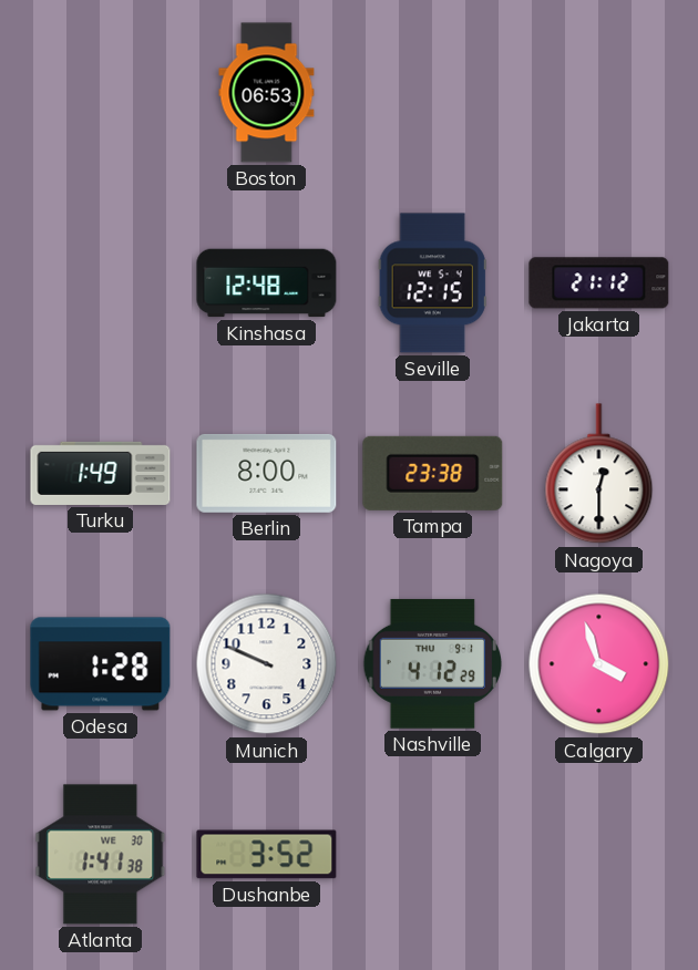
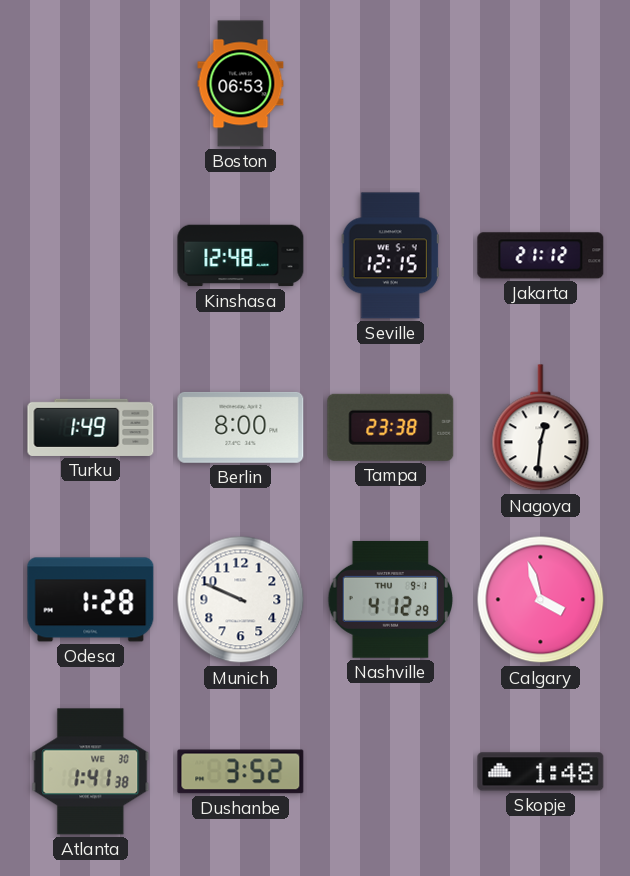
Nagoya: 12:30 -> 12:31
Skopje: none -> 1:48
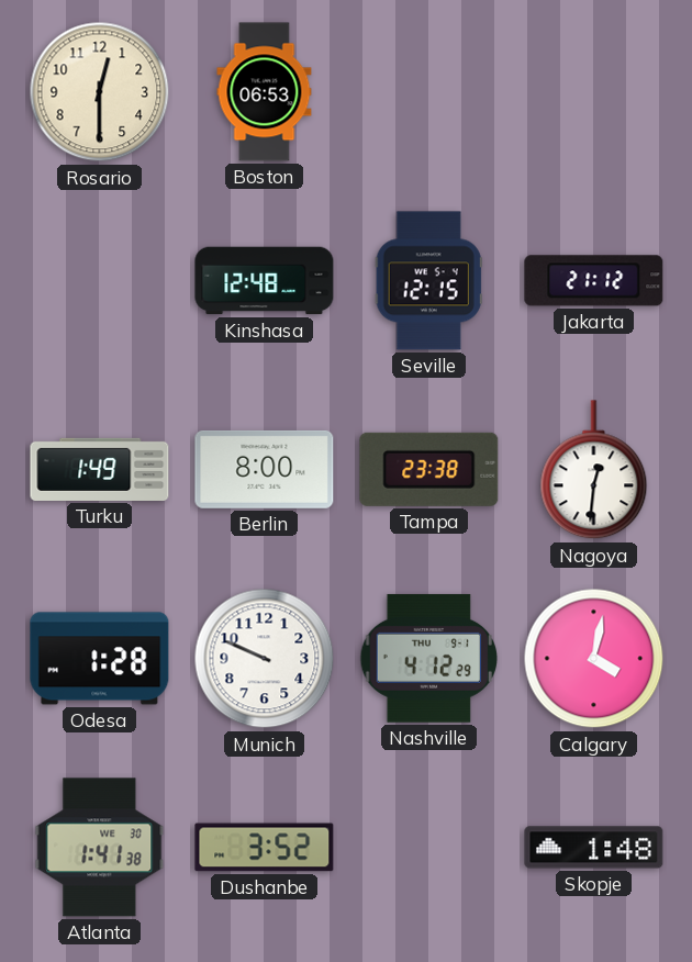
Rosario: none -> 12:30
Calgary: 3:57 -> 4:02
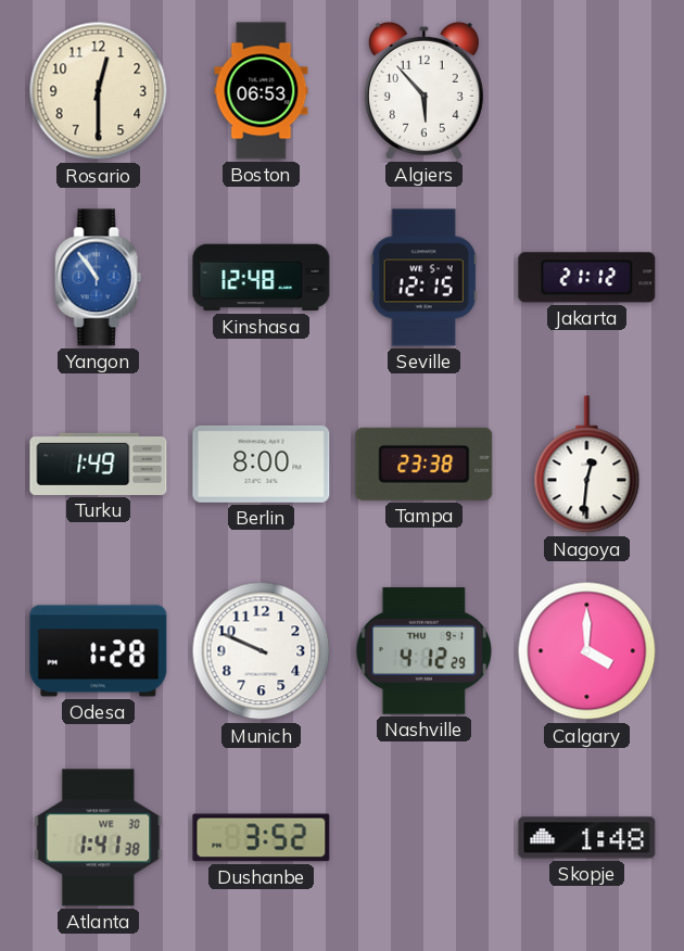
Algiers: none -> 5:53
Yangon: none -> 10:54
Calgary: 4:02 -> 4:00
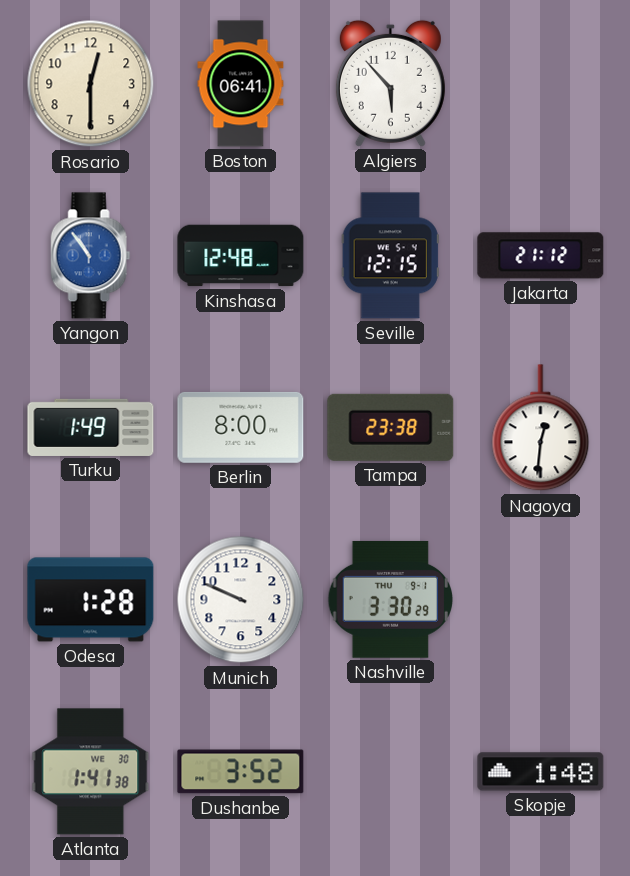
Boston: 06:53 -> 06:41
Nashville: 4:12 -> 3:30
Calgary: 4:00 -> none
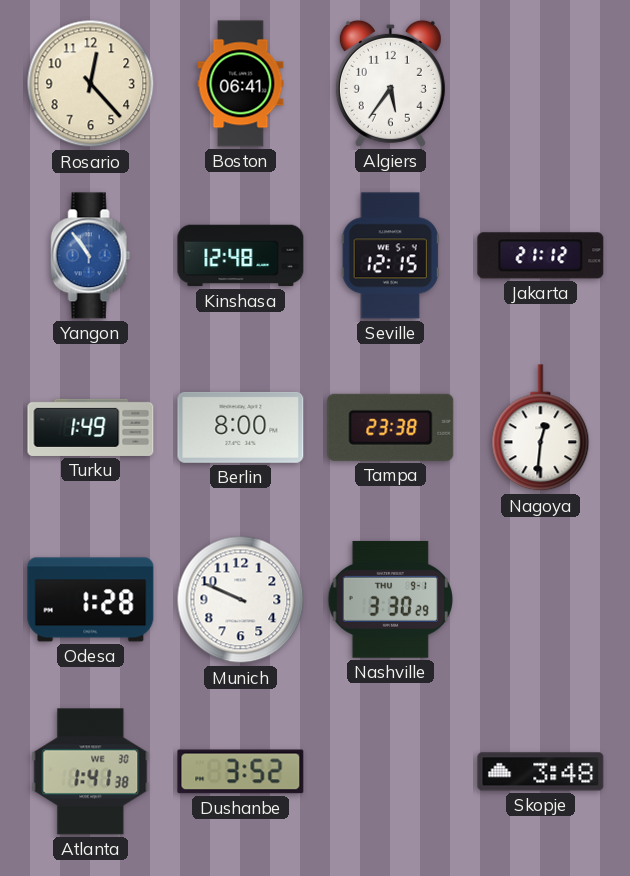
Rosario: 12:30 -> 12:23
Algiers: 5:53 -> 5:36
Skopje: 1:48 -> 3:48
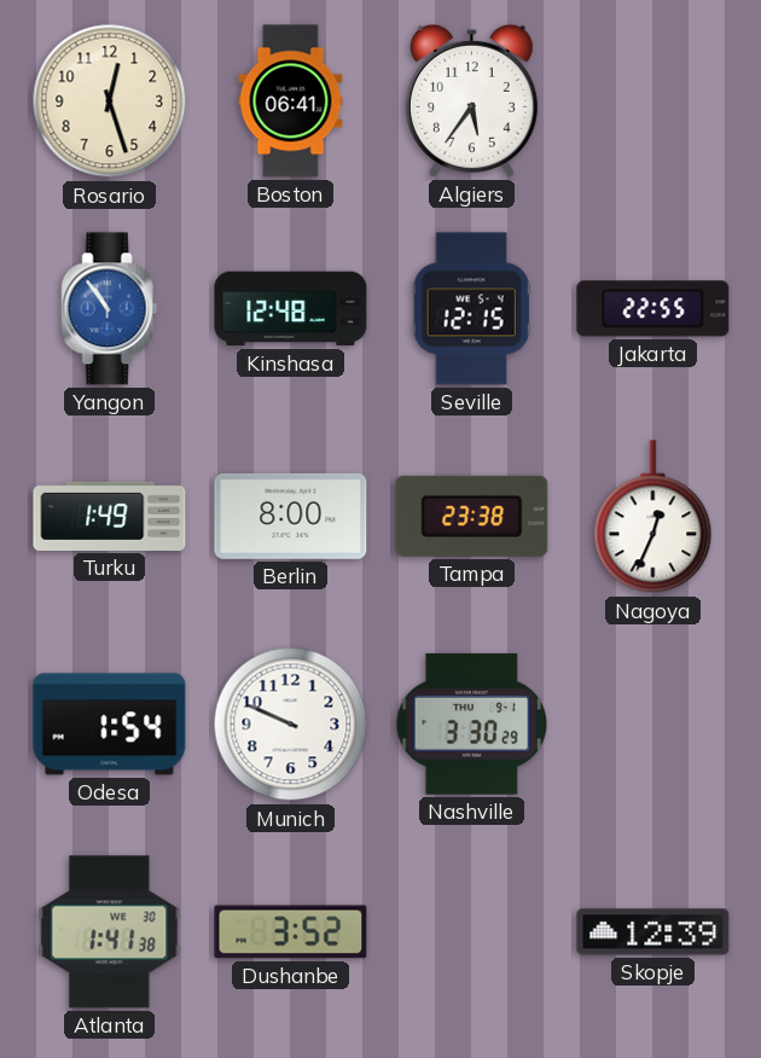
Rosario: 12:23 -> 12:27
Jakarta: 21:12 -> 22:55
Nagoya: 12:31 -> 12:34
Odesa: 1:28 -> 1:54
Skopje: 3:48 -> 12:39
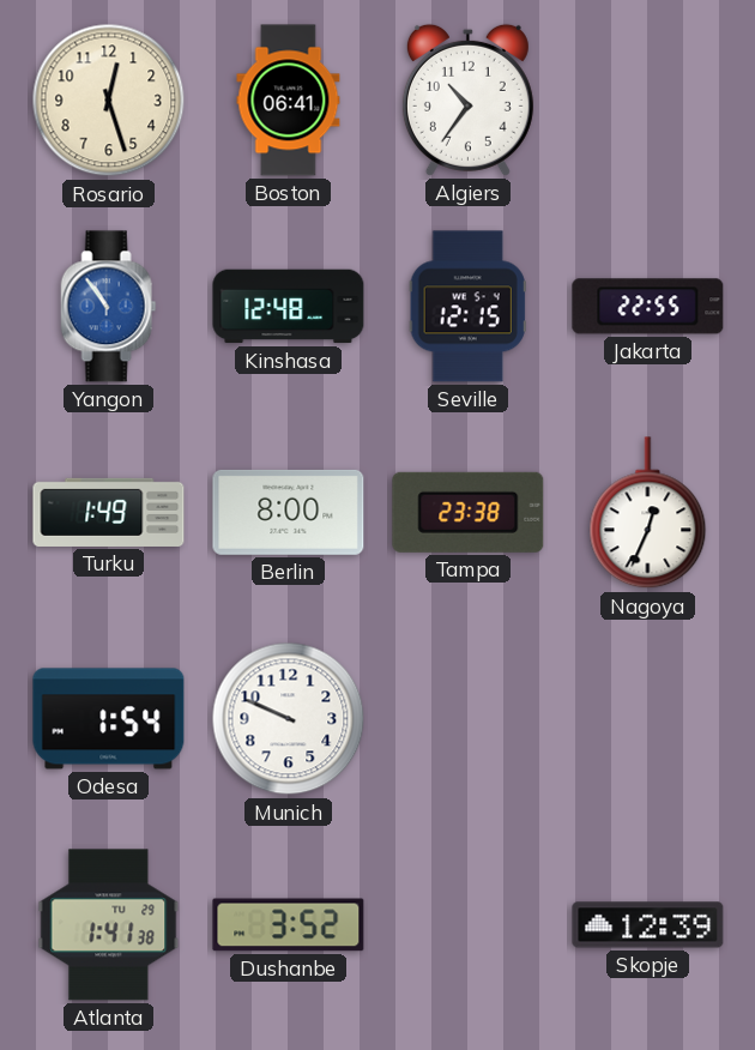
Algiers: 5:36 -> 10:36
Nashville: 3:30 -> none
Atlanta date: WE 30 -> TU 29
